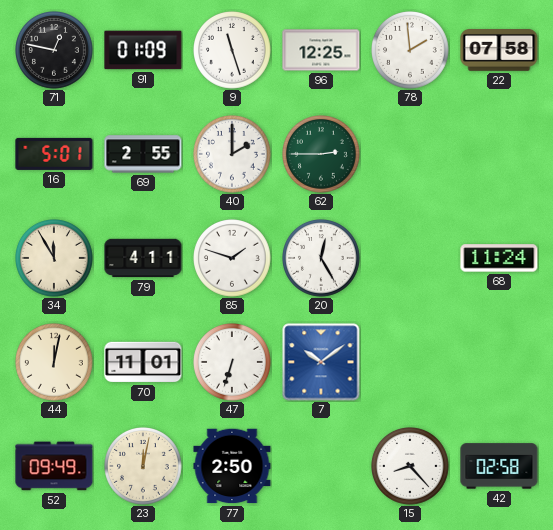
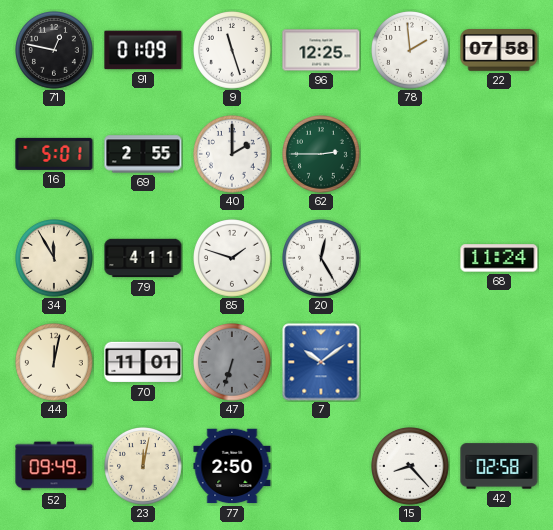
47 dial: white -> grey
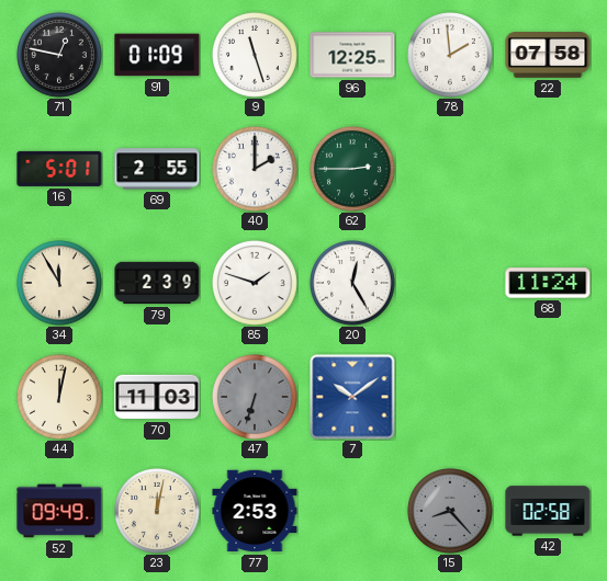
79: 4:11 -> 2:39
70: 11:01 -> 11:03
77: 2:50 -> 2:53
15 dial: white -> grey
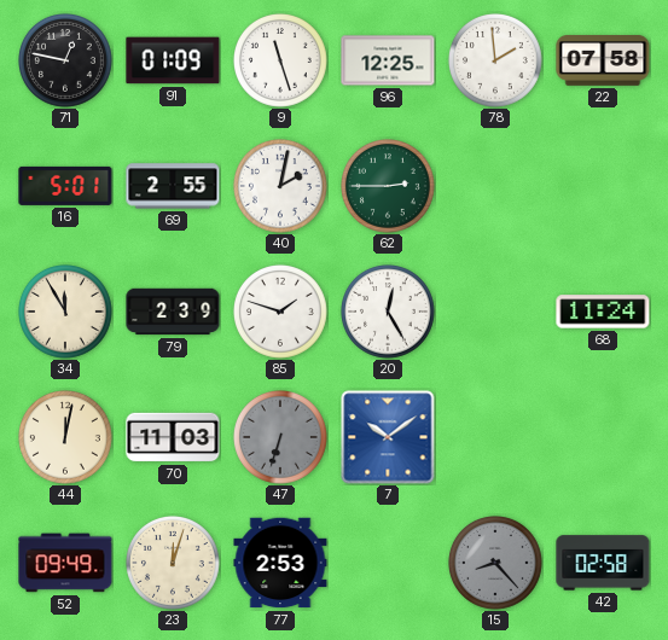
40: 2:00 -> 2:02
23: 12:02 -> 12:03
